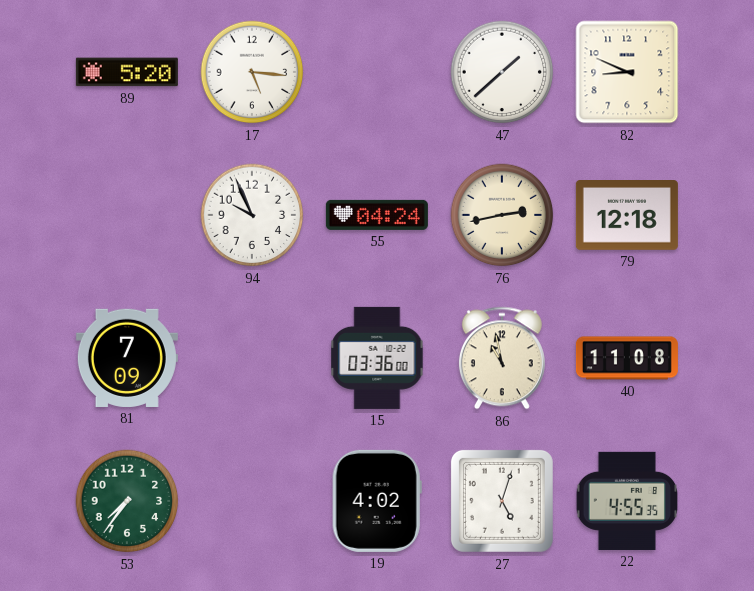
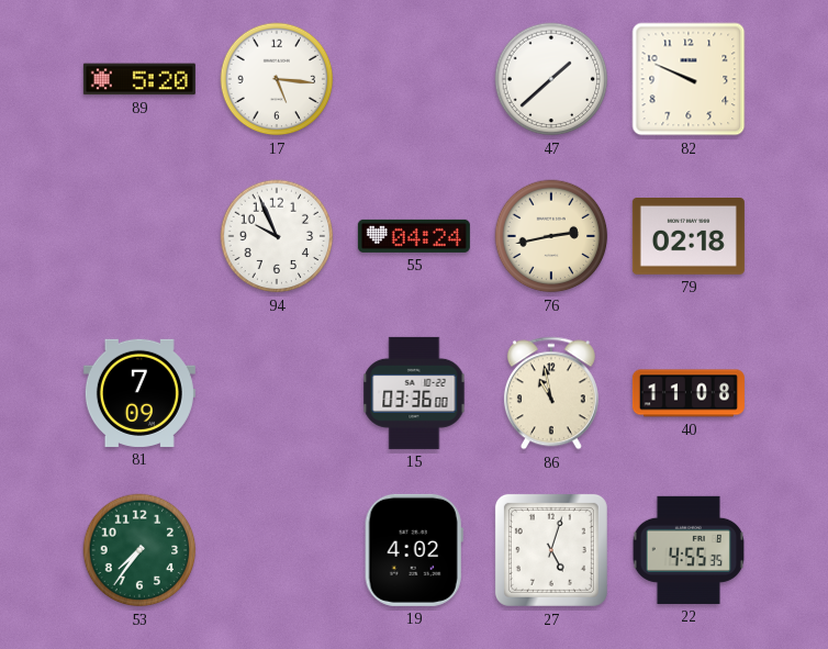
82: 8:49 -> 9:49
79: 12:18 -> 02:18
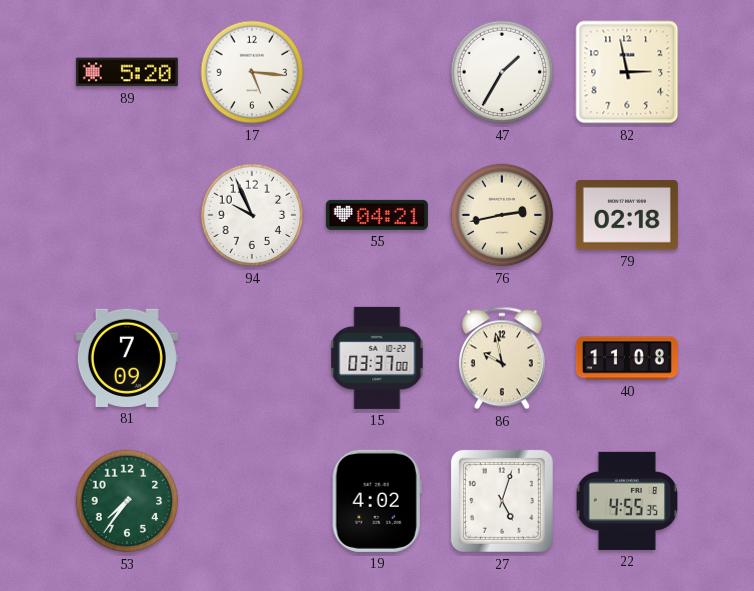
47: 1:38 -> 1:35
82: 9:49 -> 2:58
55: 04:24 -> 04:21
15: 03:36 -> 03:37
86: 10:58 -> 9:58
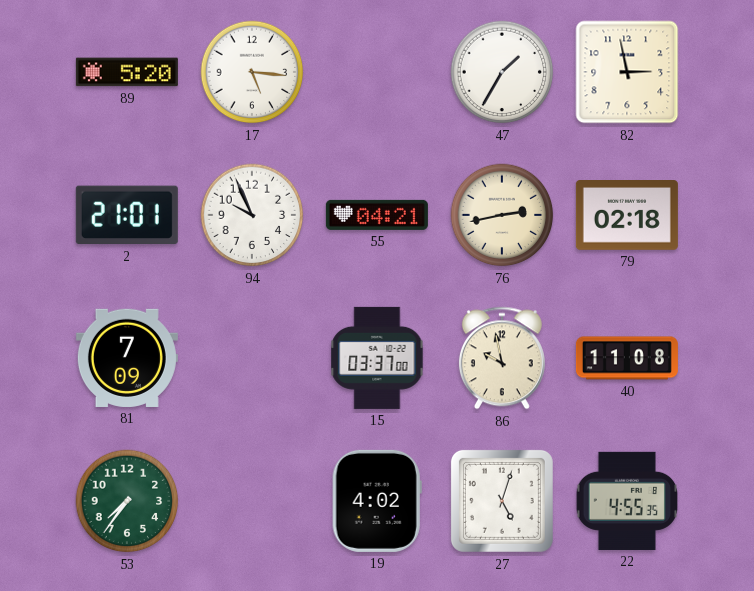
2: none -> 21:01
